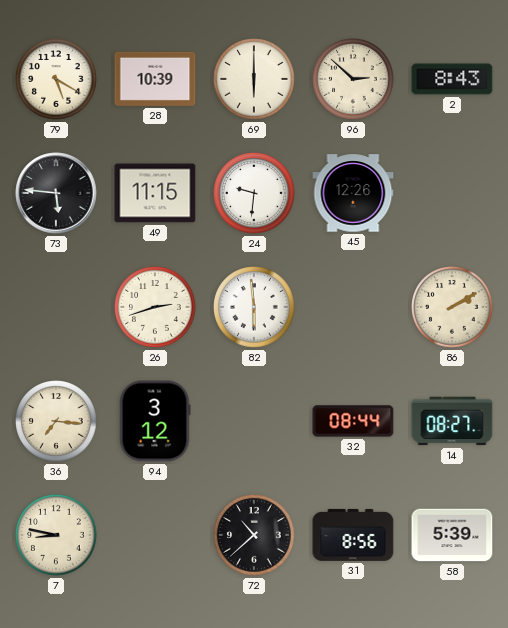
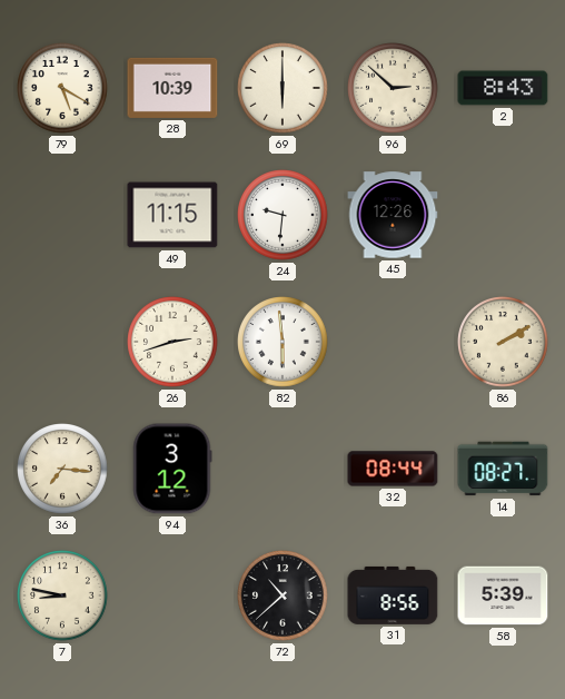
73: 5:46 -> none
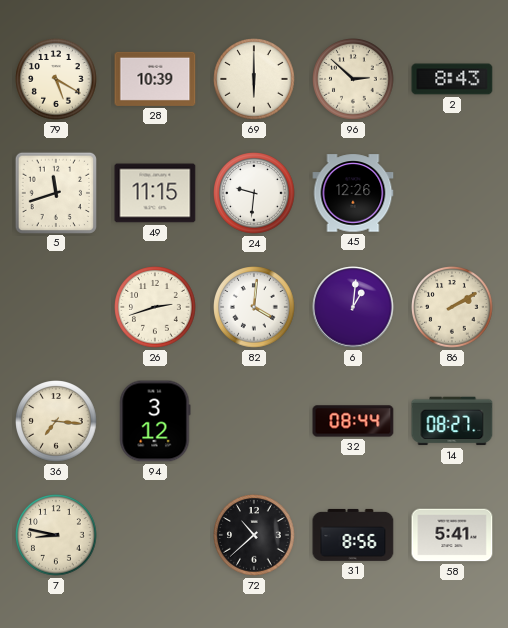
5: none -> 11:42
82: 5:59 -> 4:01
6: none -> 1:01
58: 5:39 -> 5:41
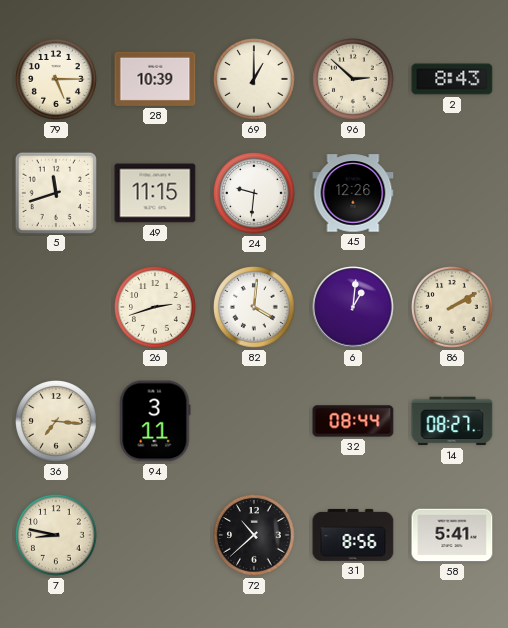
79: 5:20 -> 5:15
69: 6:00 -> 1:00
94: 3:12 -> 3:11
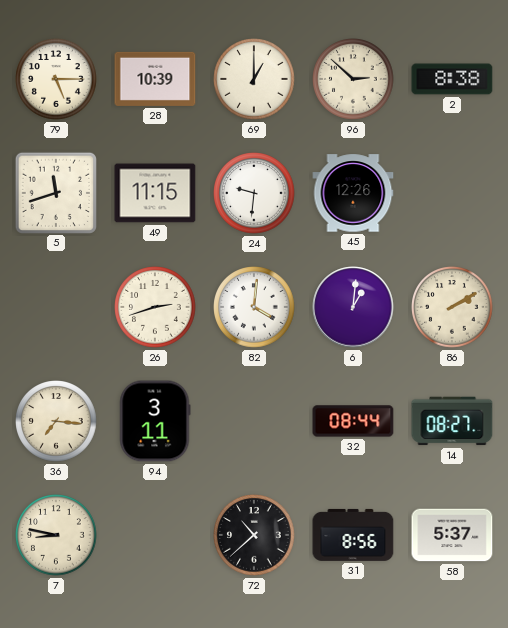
2: 8:43 -> 8:38
58: 5:41 -> 5:37
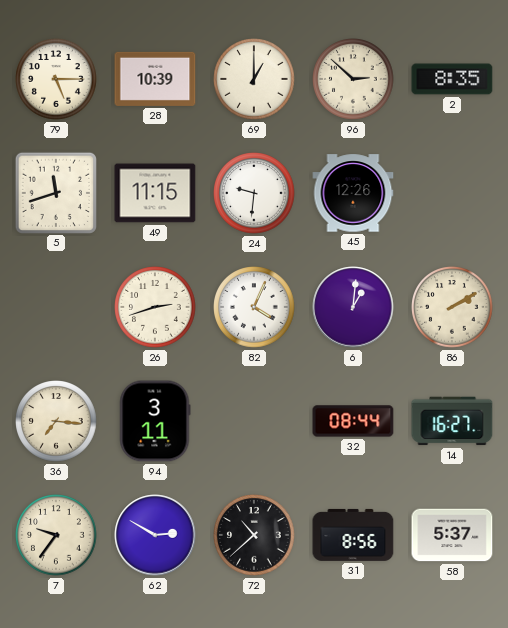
2: 8:38 -> 8:35
82: 4:01 -> 4:04
14: 08:27 -> 16:27
7: 8:47 -> 9:36
62: none -> 2:50
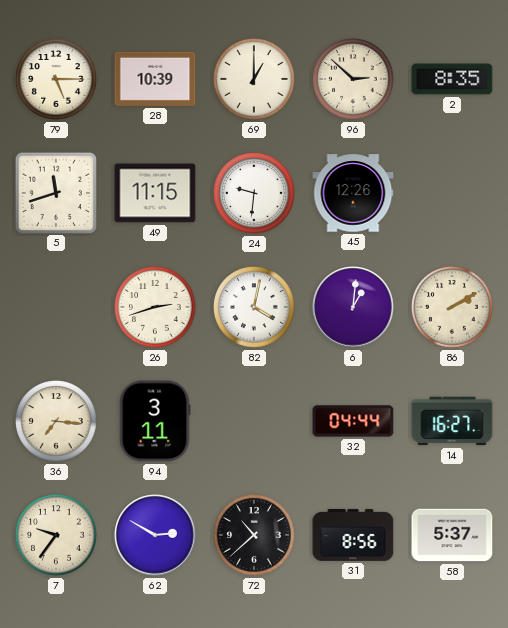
82: 4:04 -> 4:02
32: 08:44 -> 04:44
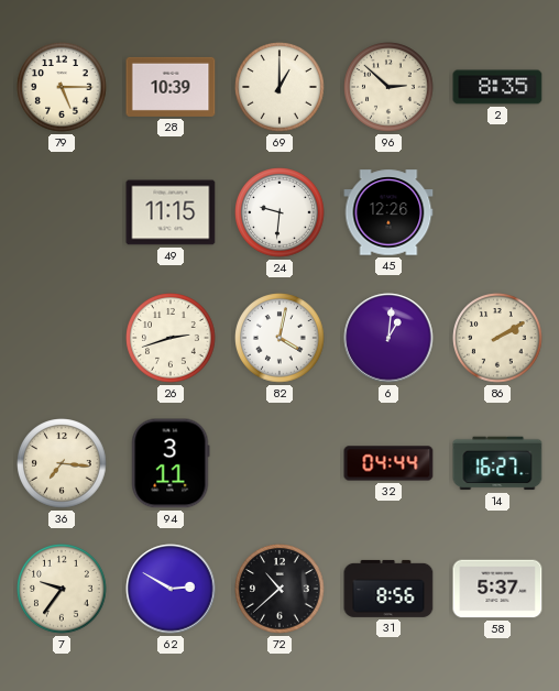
5: 11:42 -> none
